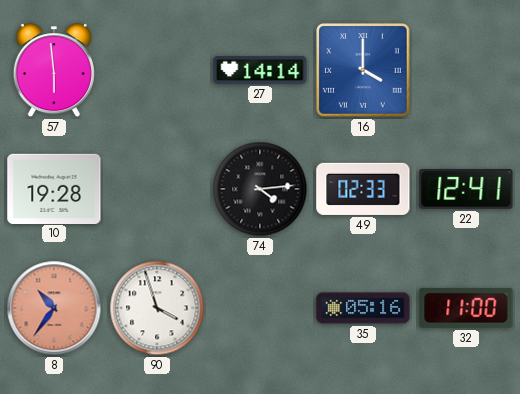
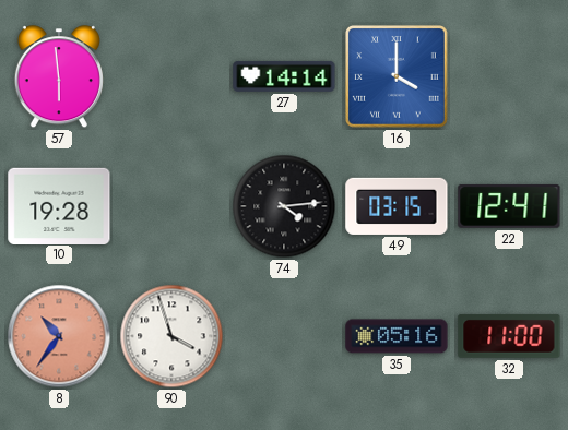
49: 02:33 -> 03:15
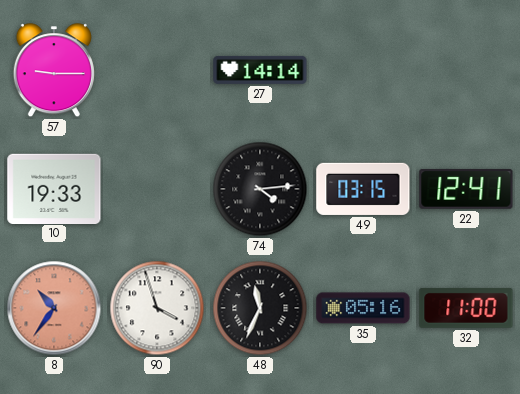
57: 5:59 -> 9:15
16: 4:00 -> none
10: 19:28 -> 19:33
48: none -> 11:34
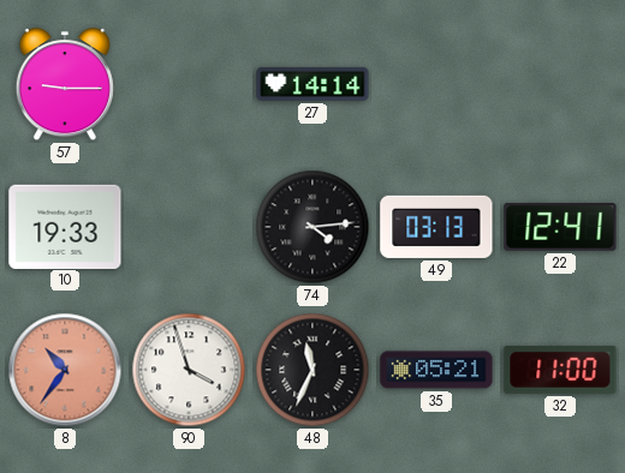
49: 03:15 -> 03:13
35: 05:16 -> 05:21
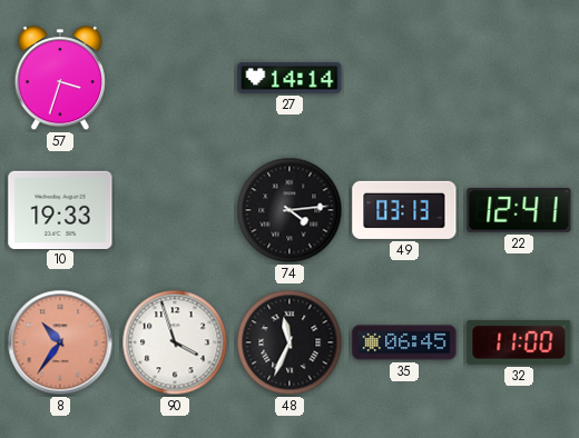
57: 9:15 -> 3:33
35: 05:21 -> 06:45
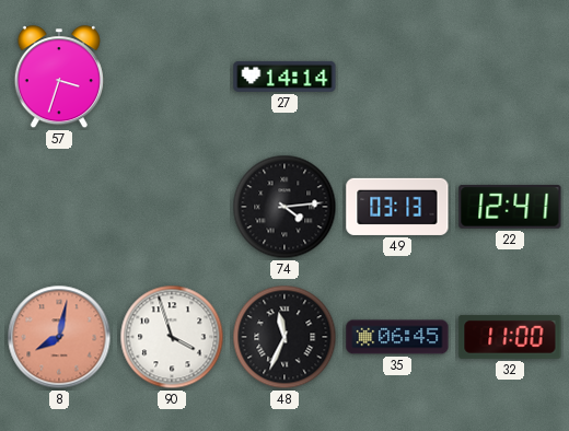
10: 19:33 -> none
8: 10:36 -> 8:02
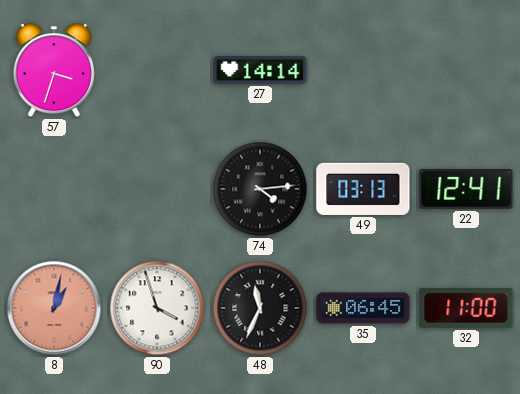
8: 8:02 -> 1:02
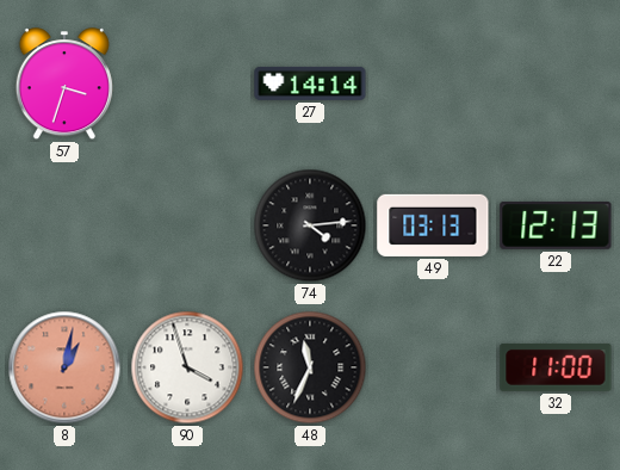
22: 12:41 -> 12:13
35: 06:45 -> none
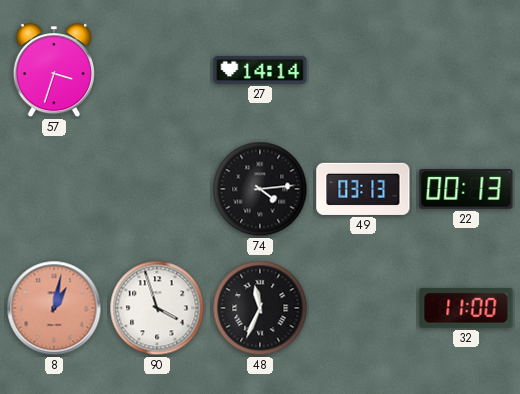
22: 12:13 -> 00:13
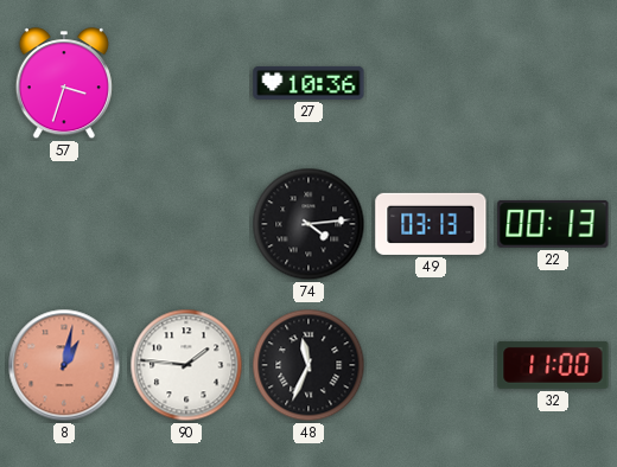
27: 14:14 -> 10:36
90: 3:57 -> 1:46
